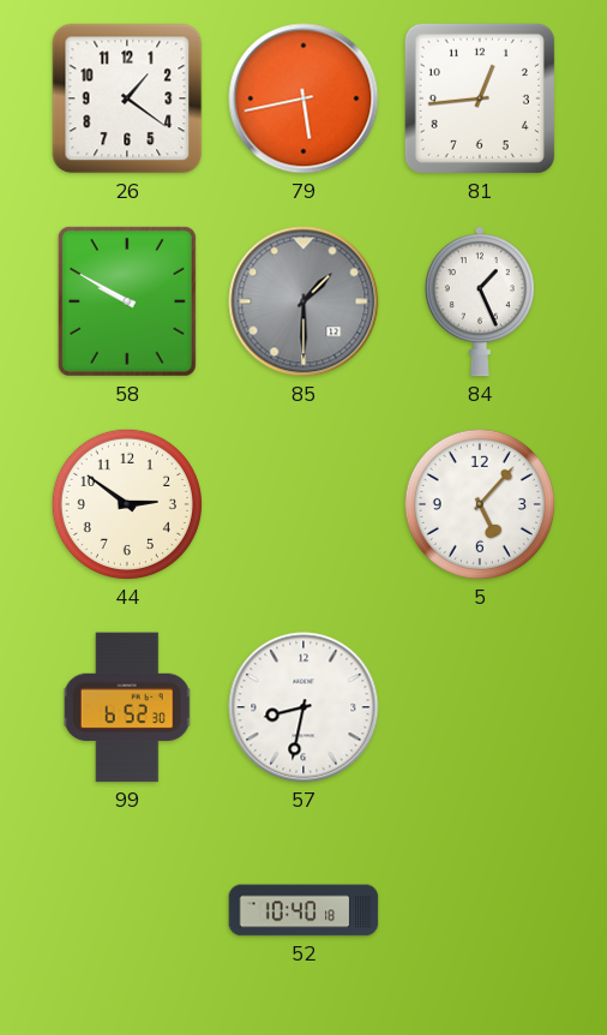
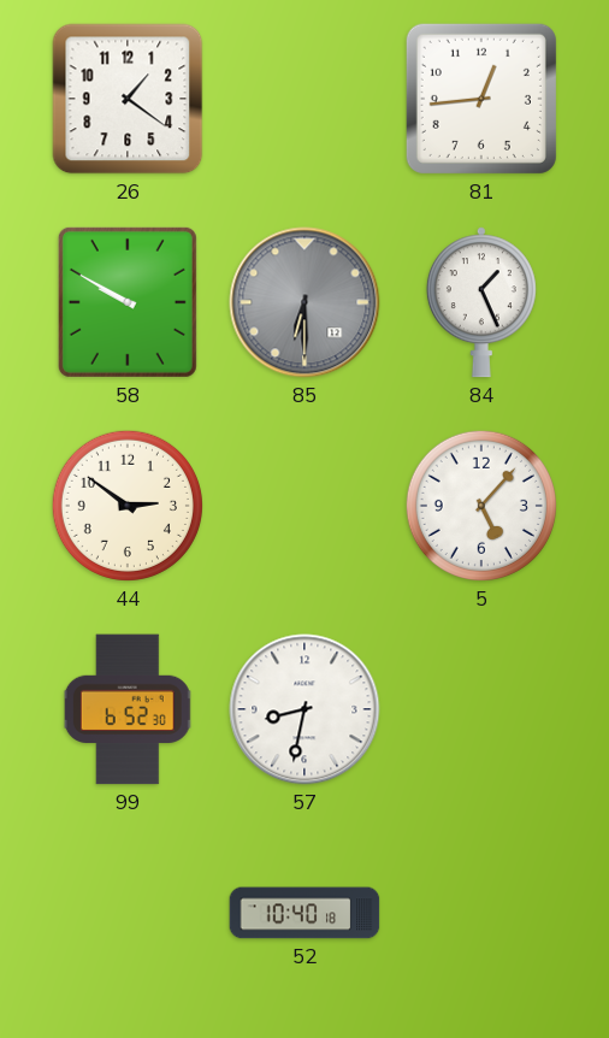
79: 5:43 -> none
85: 1:30 -> 6:30
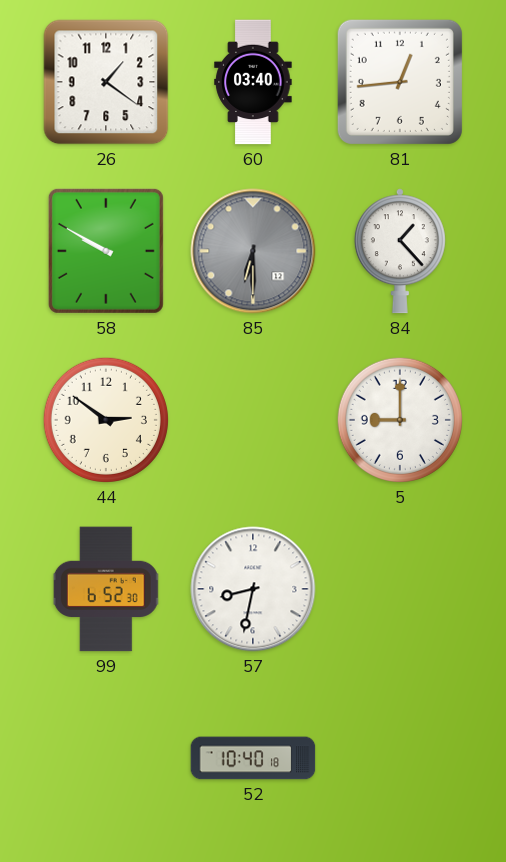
60: none -> 03:40
84: 1:26 -> 1:23
5: 5:07 -> 9:00
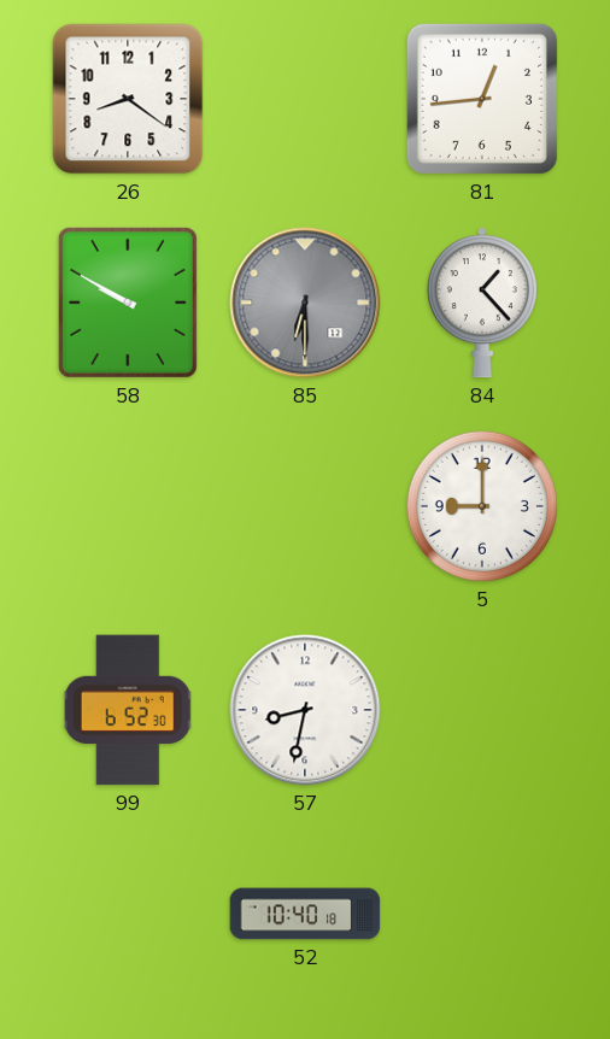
26: 1:21 -> 8:21
60: 03:40 -> none
44: 2:51 -> none
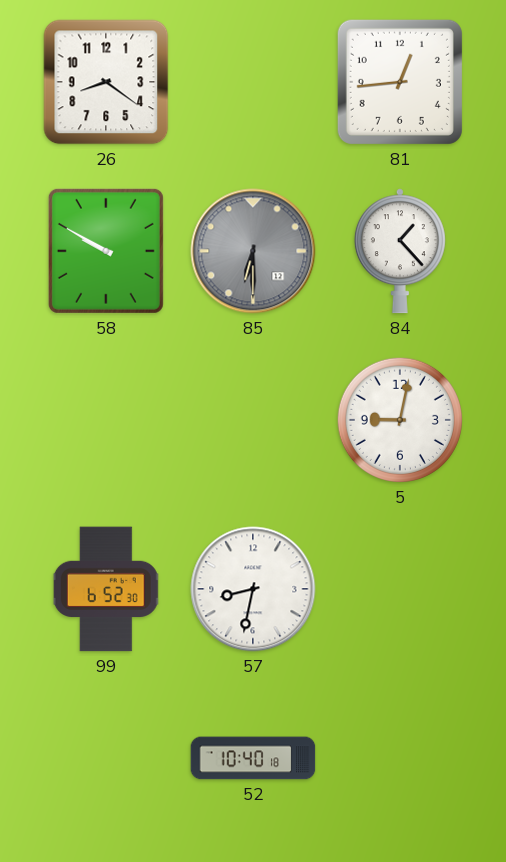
5: 9:00 -> 9:02
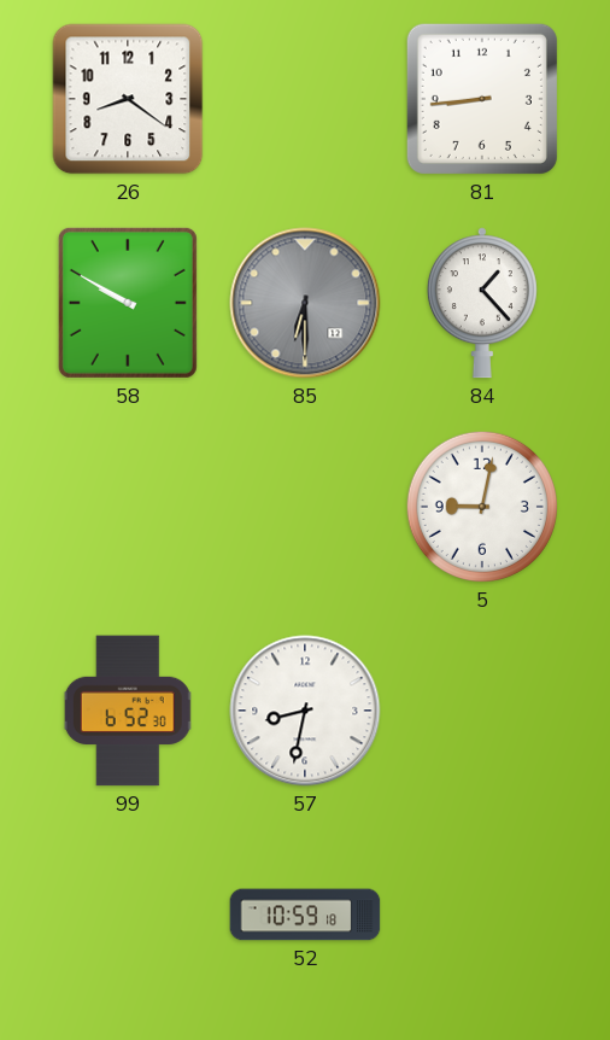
81: 12:44 -> 8:44
52: 10:40 -> 10:59
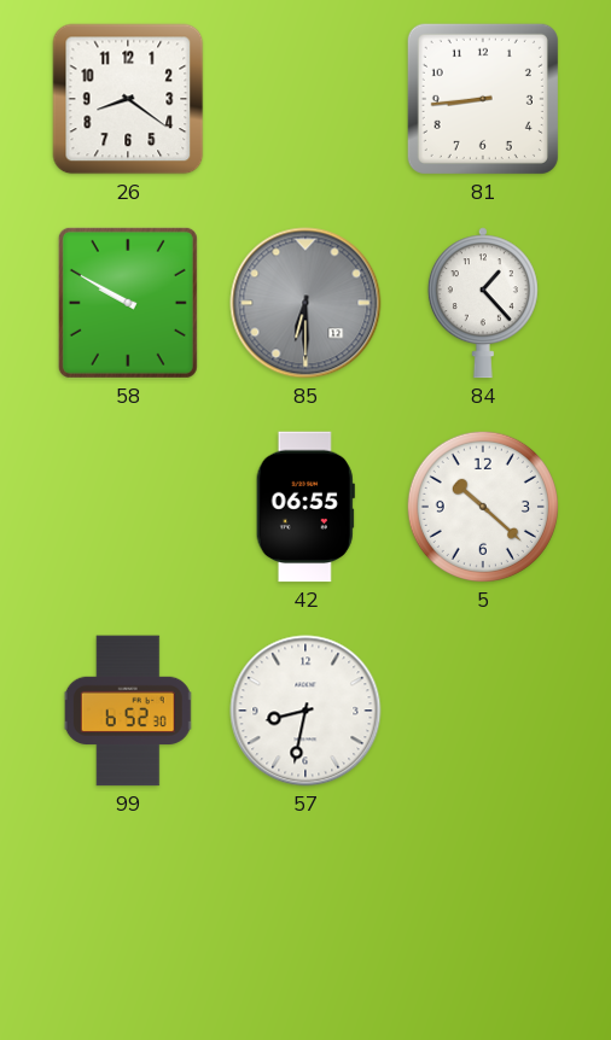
42: none -> 06:55
5: 9:02 -> 10:22
52: 10:59 -> none
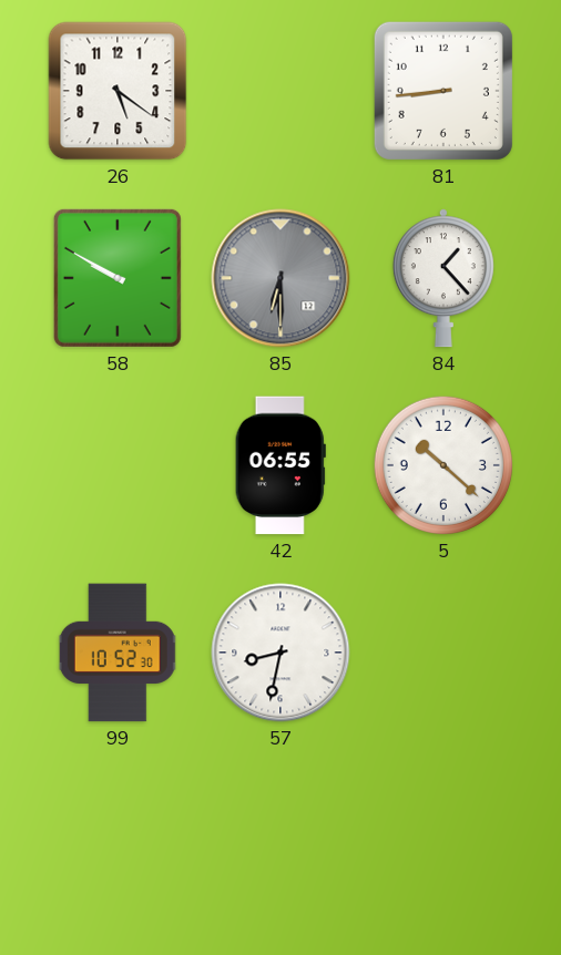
26: 8:21 -> 5:21
99: 6:52 -> 10:52
